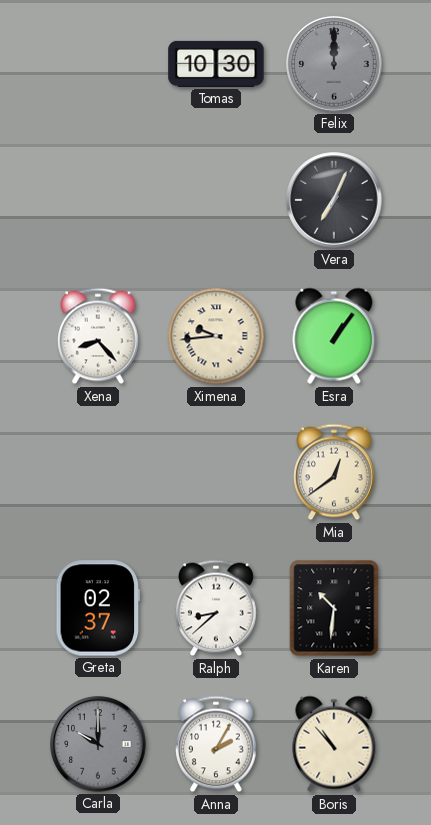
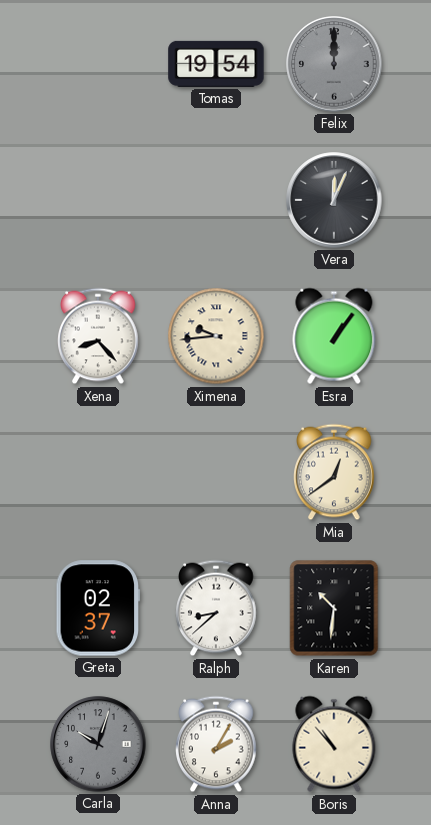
Tomas: 10:30 -> 19:54
Vera: 7:04 -> 12:04
Carla: 10:00 -> 10:03
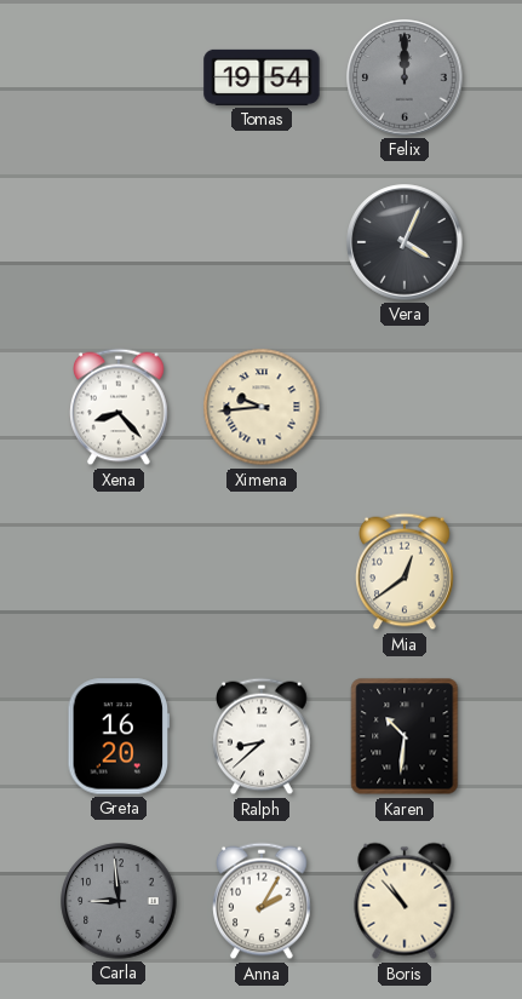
Vera: 12:04 -> 4:04
Esra: 1:06 -> none
Greta: 02:37 -> 16:20
Carla: 10:03 -> 8:59
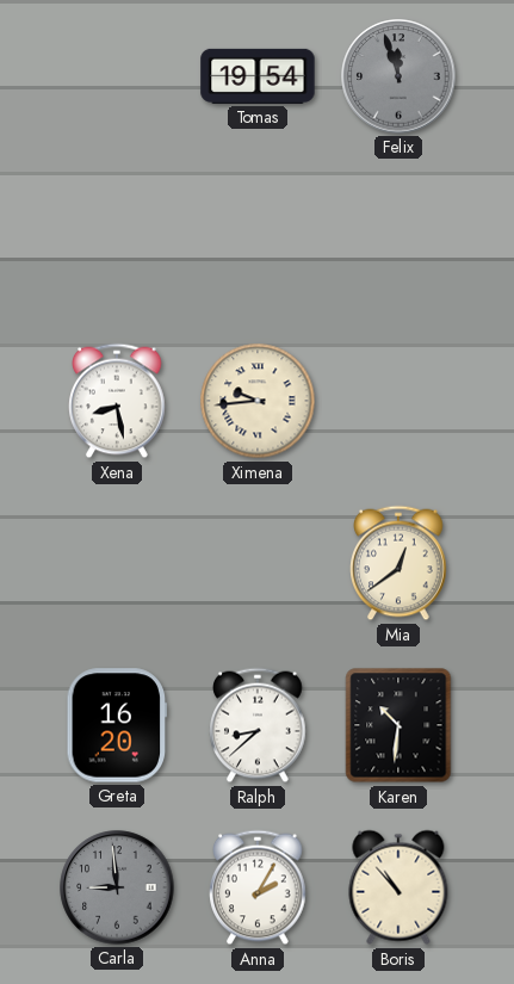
Felix: 12:00 -> 11:57
Vera: 4:04 -> none
Xena: 8:23 -> 8:28
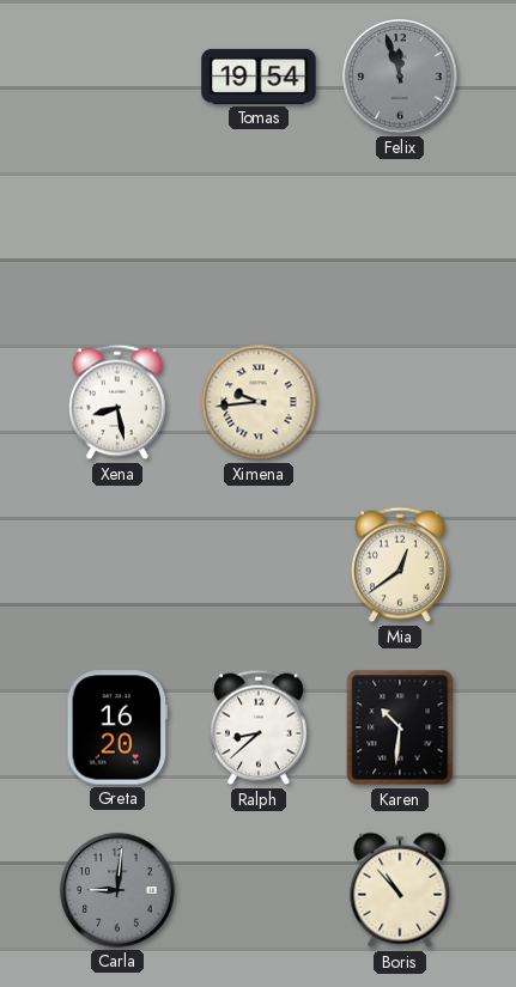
Carla: 8:59 -> 9:01
Anna: 2:05 -> none
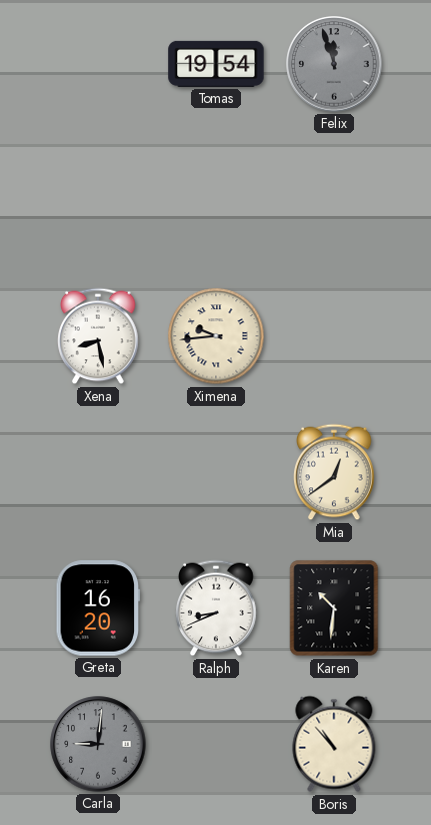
Ralph: 8:38 -> 8:41
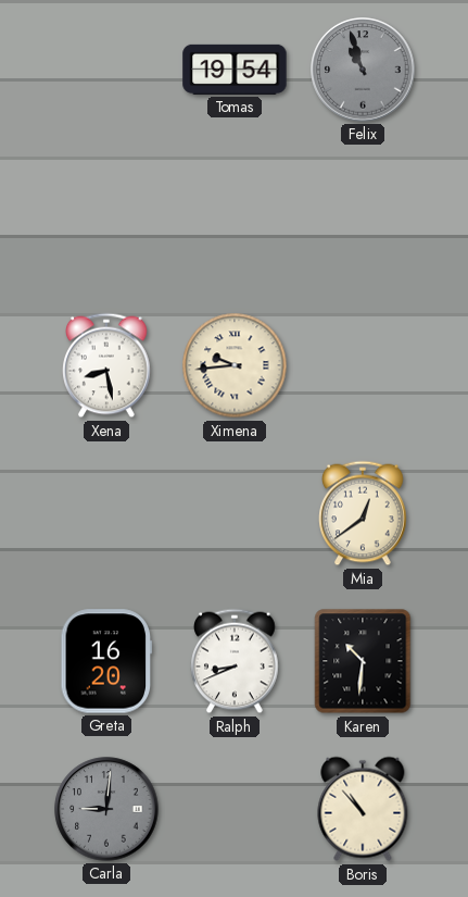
Felix: 11:57 -> 10:57
